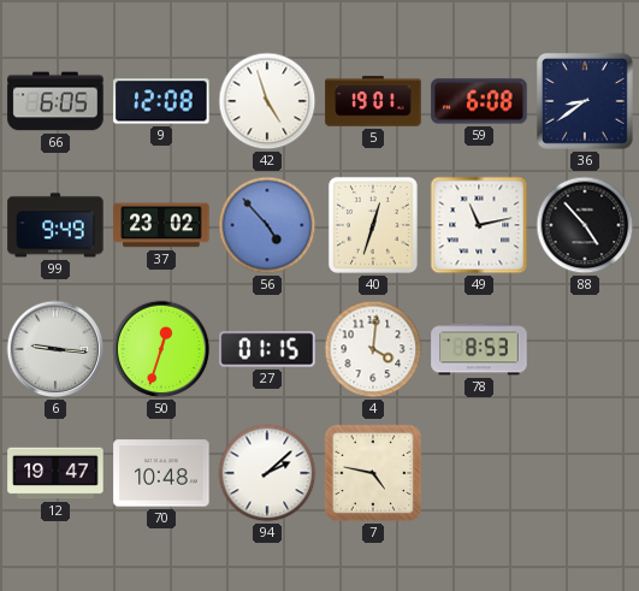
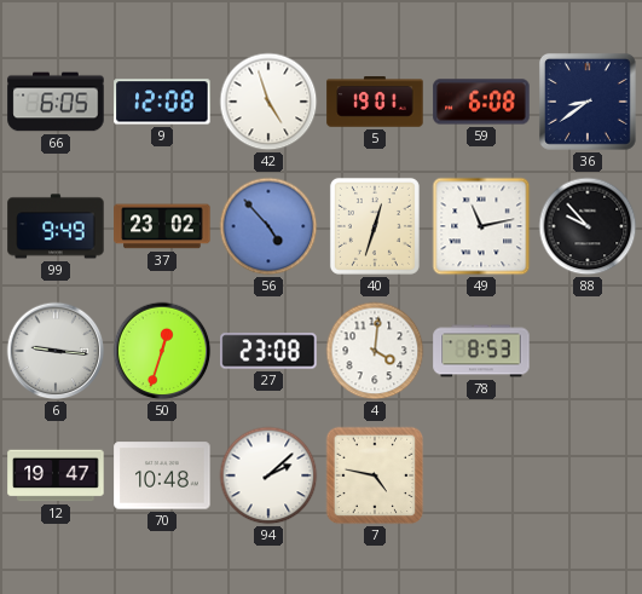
88: 4:53 -> 9:53
27: 01:15 -> 23:08
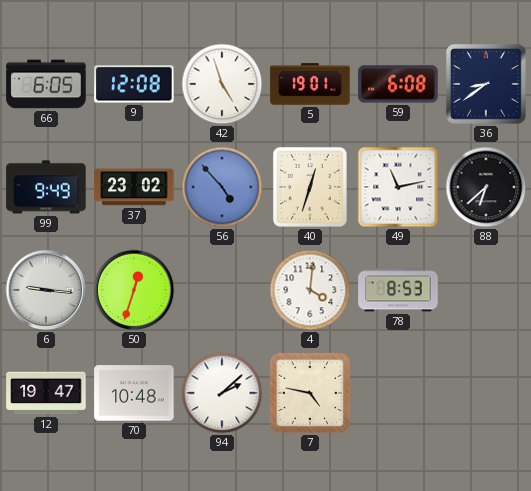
88: 9:53 -> 6:38
27: 23:08 -> none
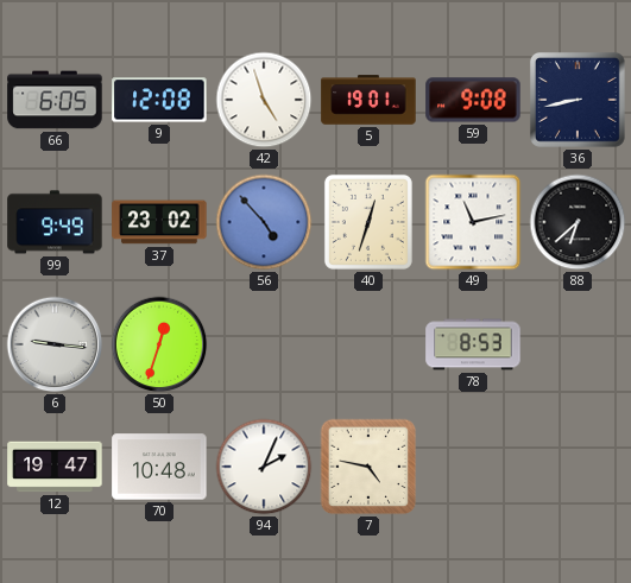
59: 6:08 -> 9:08
36: 8:39 -> 8:43
4: 4:01 -> none
94: 2:08 -> 2:04
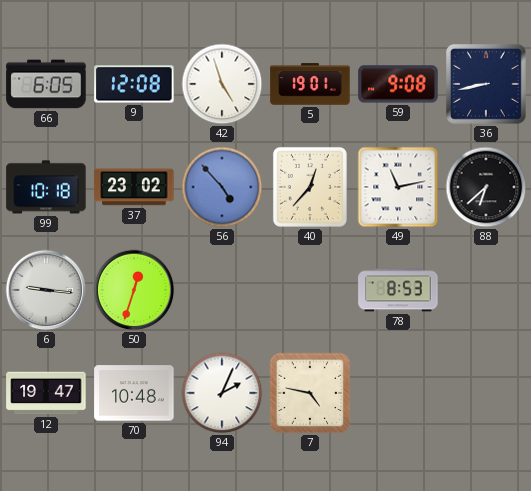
99: 9:49 -> 10:18
40: 12:33 -> 12:37
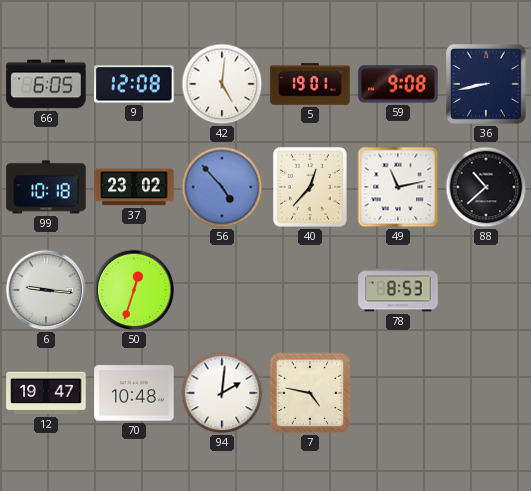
42: 4:57 -> 5:01
88: 6:38 -> 10:38
94: 2:04 -> 2:01
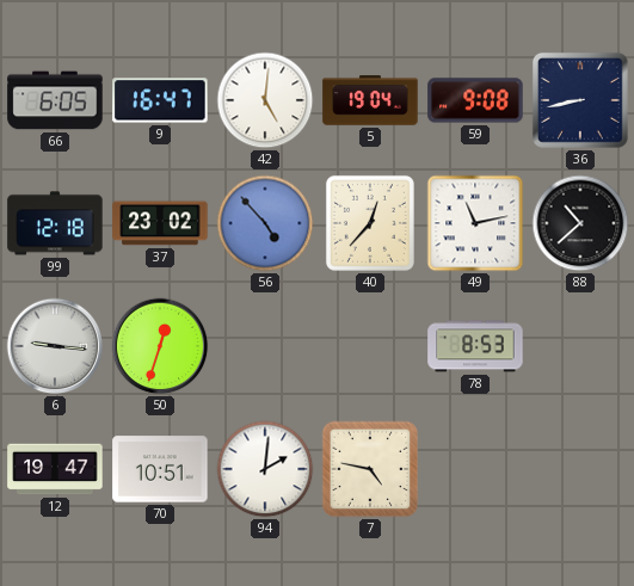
9: 12:08 -> 16:47
5: 19:01 -> 19:04
99: 10:18 -> 12:18
70: 10:48 -> 10:51
